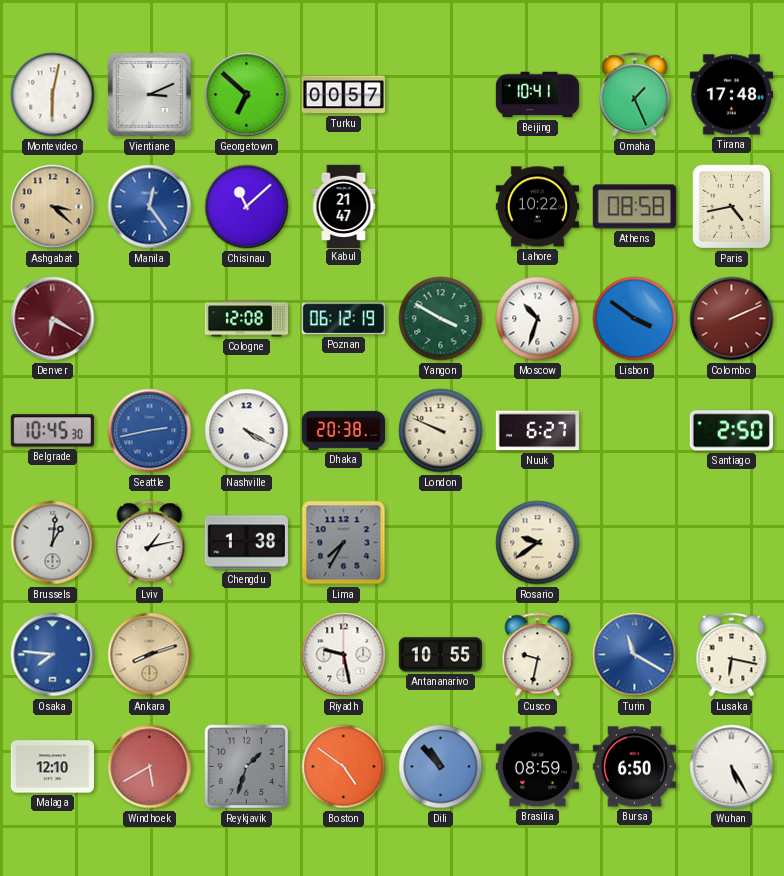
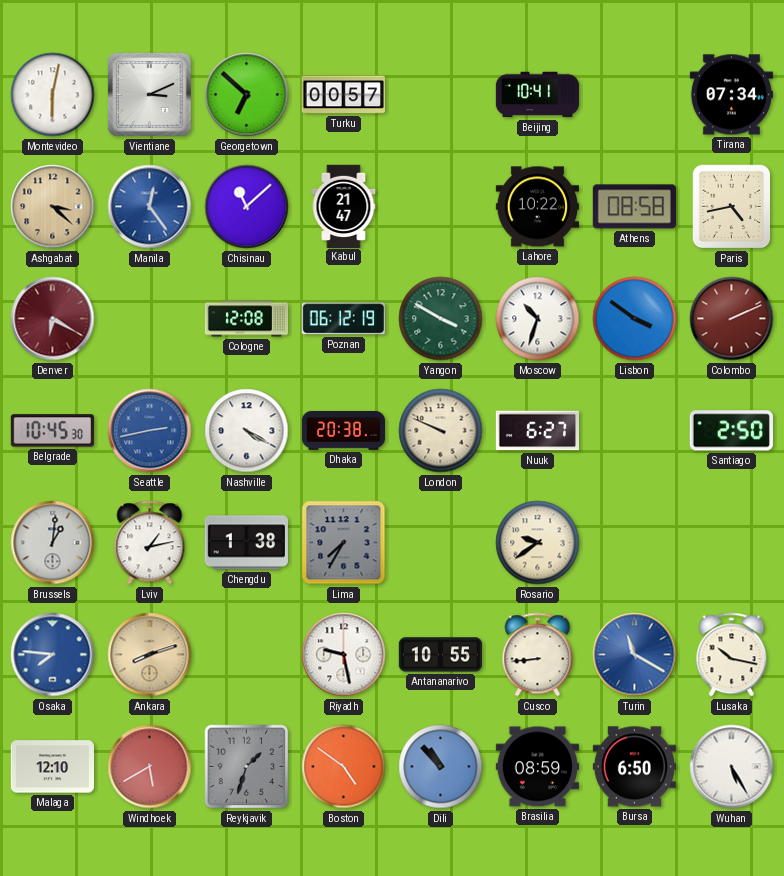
Omaha: 1:26 -> none
Tirana: 17:48 -> 07:34
Cusco: 9:32 -> 8:44
Lusaka: 6:17 -> 10:17
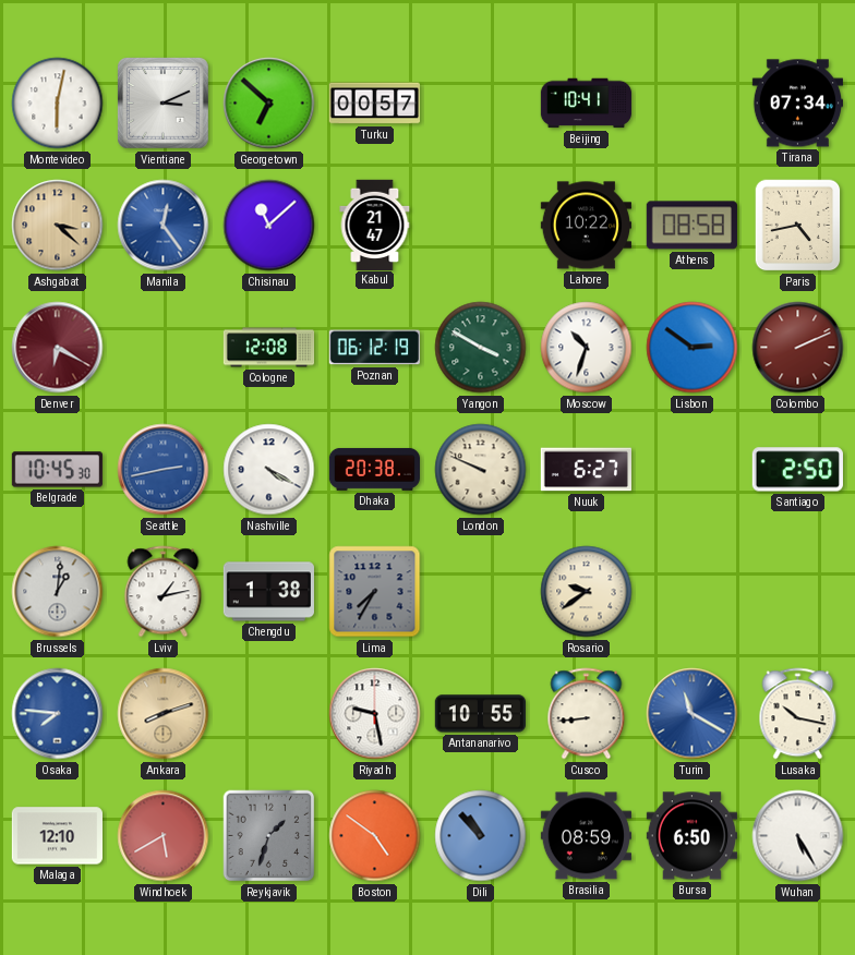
Lisbon: 3:51 -> 2:51
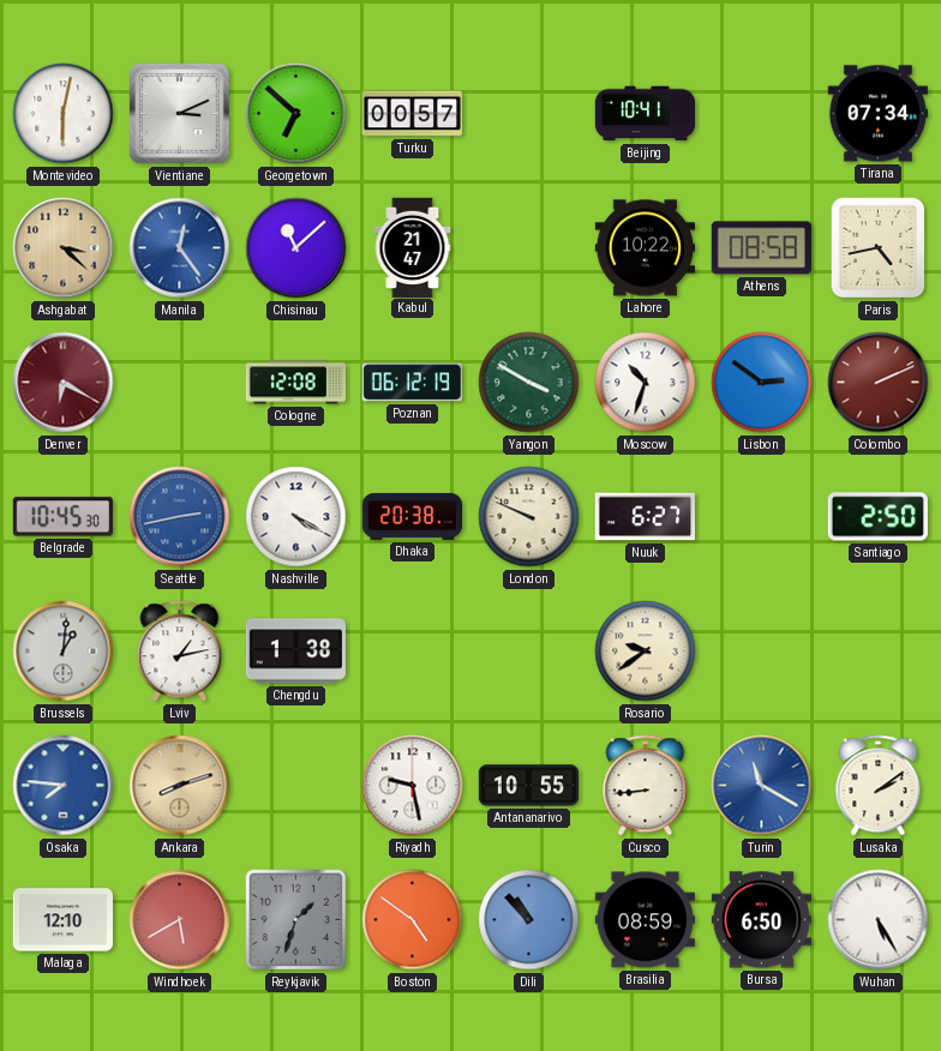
Lima: 7:35 -> none
Lusaka: 10:17 -> 2:09
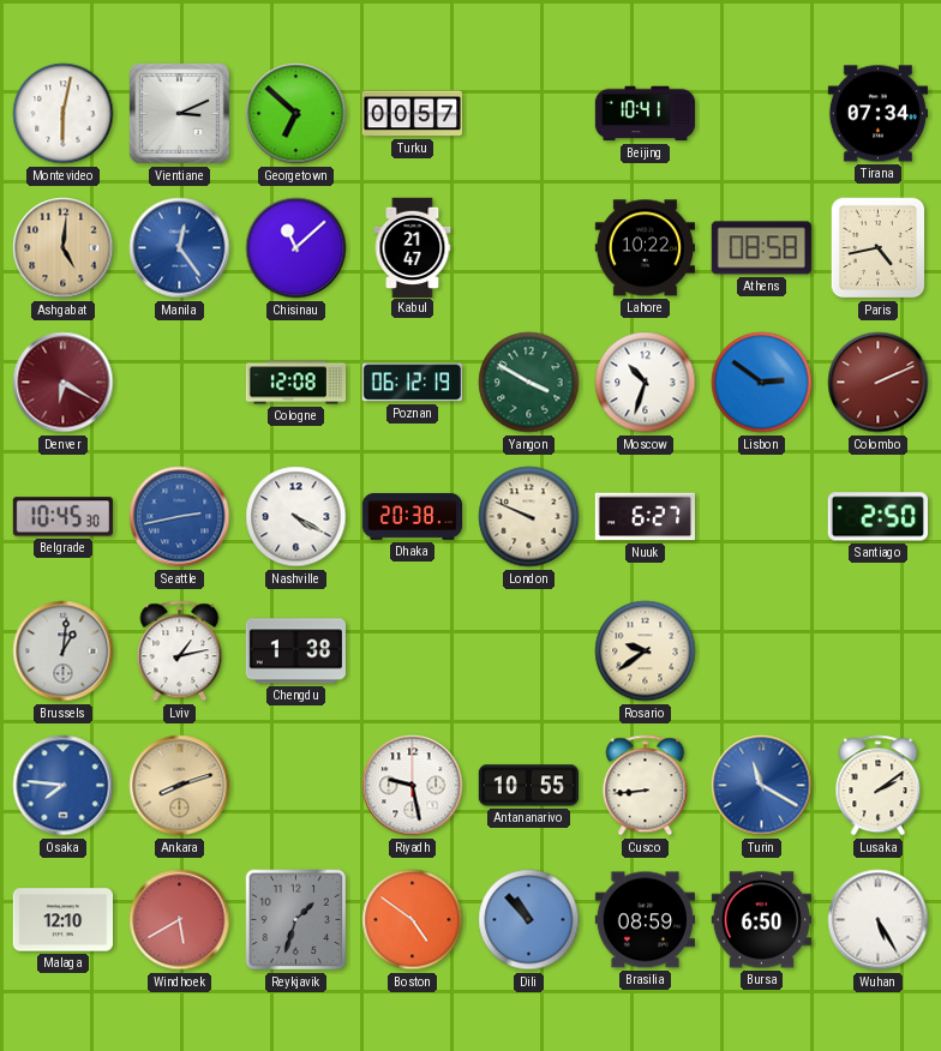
Ashgabat: 3:22 -> 5:01
